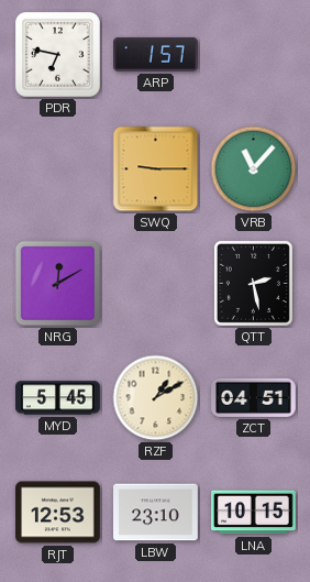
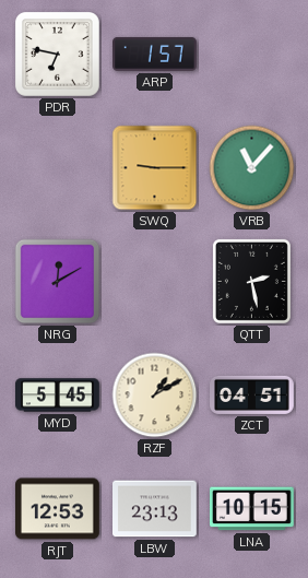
LBW: 23:10 -> 23:13
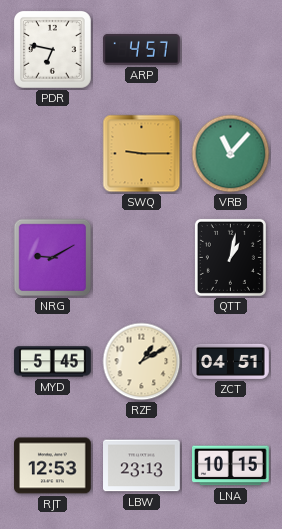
ARP: 1:57 -> 4:57
NRG: 12:10 -> 9:10
QTT: 2:28 -> 1:02
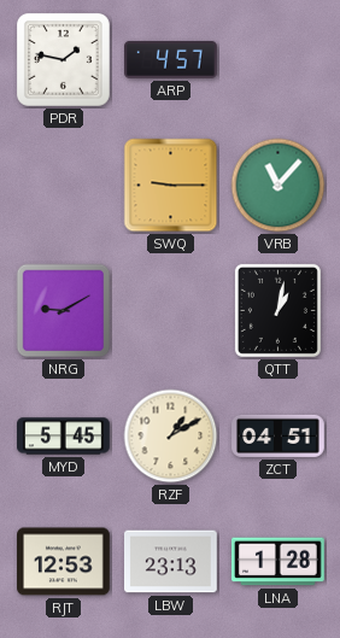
PDR: 6:47 -> 1:47
LNA: 10:15 -> 1:28
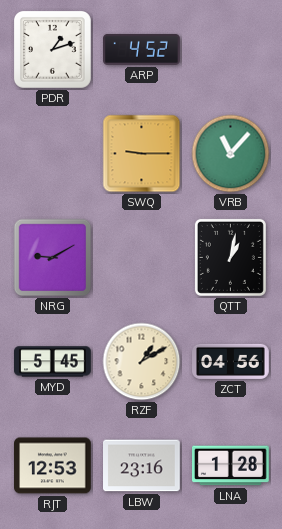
PDR: 1:47 -> 1:12
ARP: 4:57 -> 4:52
ZCT: 04:51 -> 04:56
LBW: 23:13 -> 23:16
